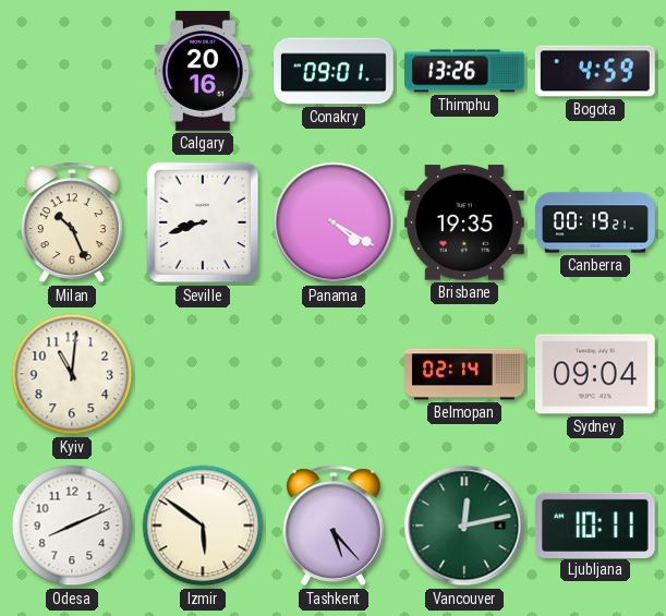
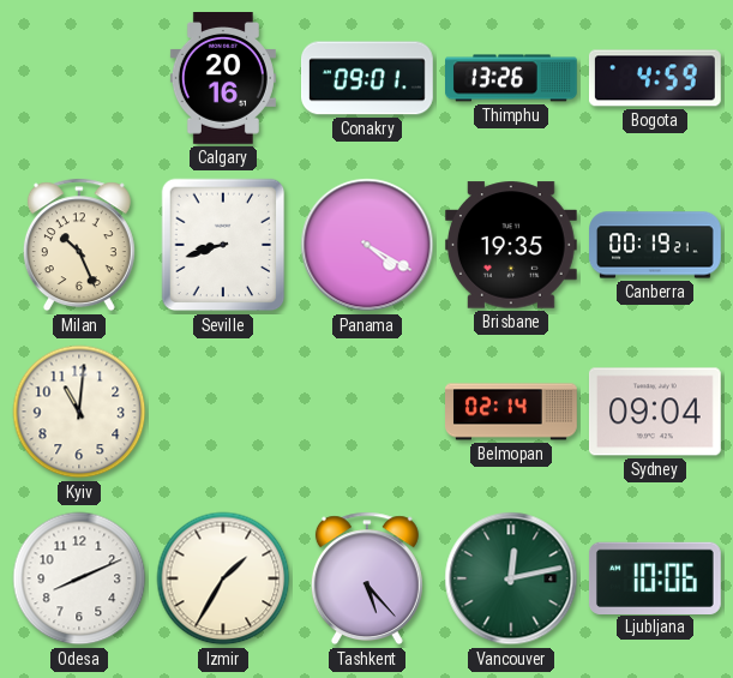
Izmir: 5:51 -> 1:35
Ljubljana: 10:11 -> 10:06
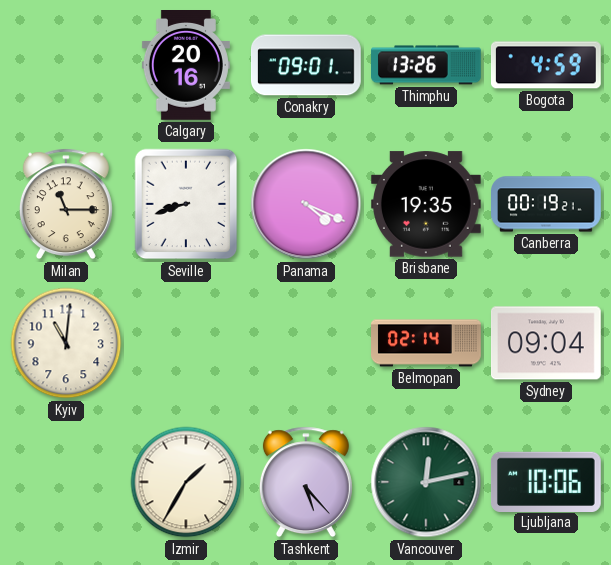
Milan: 10:26 -> 11:15
Panama: 4:20 -> 4:19
Odesa: 8:11 -> none
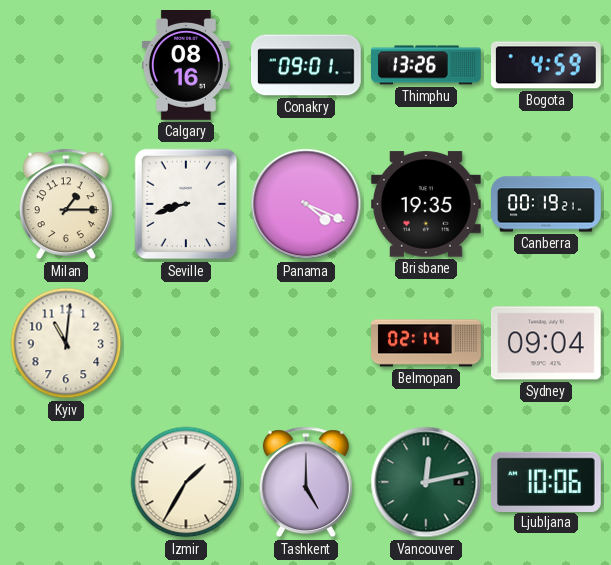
Calgary: 20:16 -> 08:16
Milan: 11:15 -> 1:15
Tashkent: 5:23 -> 5:00
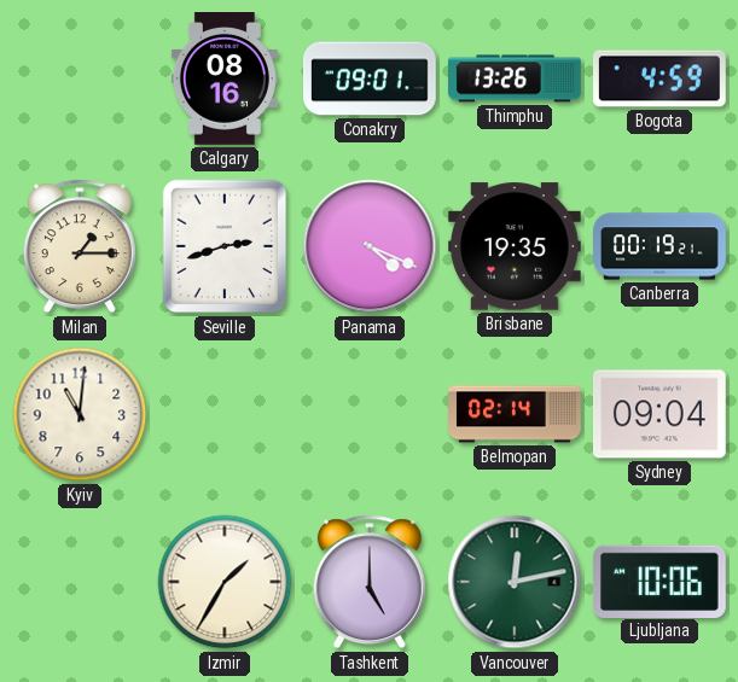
Seville: 8:42 -> 2:42
